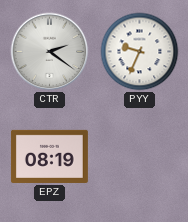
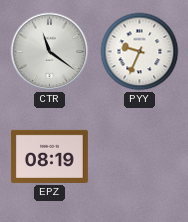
CTR: 2:21 -> 11:21
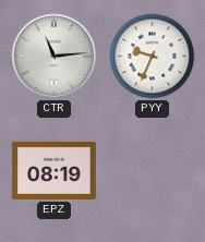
CTR: 11:21 -> 11:14
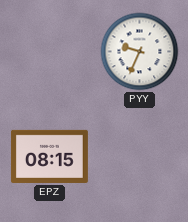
CTR: 11:14 -> none
EPZ: 08:19 -> 08:15
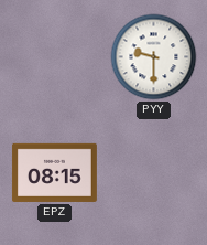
PYY: 9:34 -> 9:30
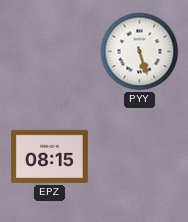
PYY: 9:30 -> 5:27
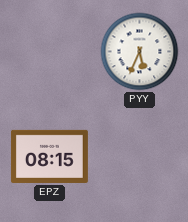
PYY: 5:27 -> 5:34
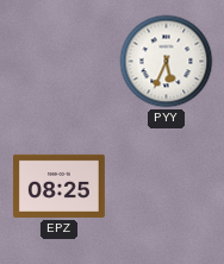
EPZ: 08:15 -> 08:25
